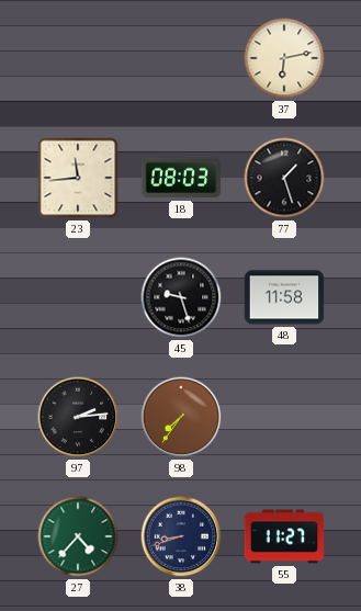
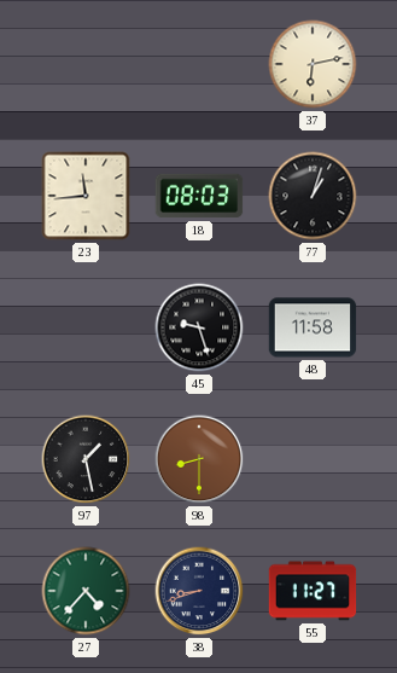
77: 1:27 -> 1:03
97: 2:14 -> 1:28
98: 7:36 -> 8:30
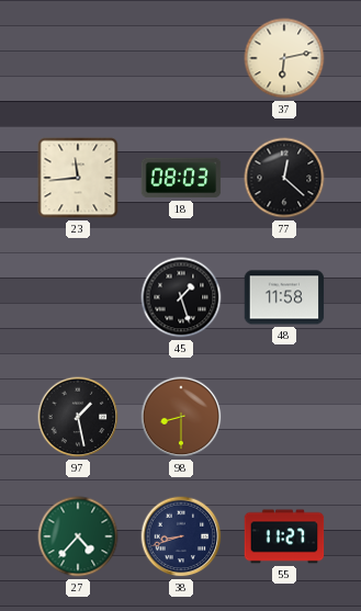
77: 1:03 -> 12:22
45: 9:27 -> 1:27
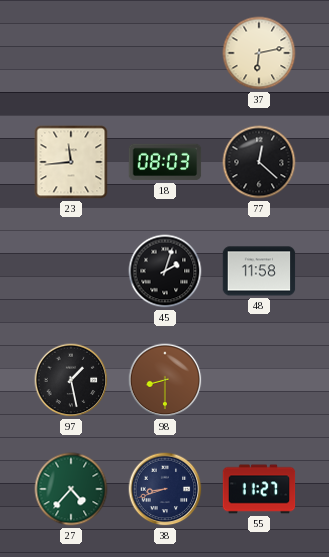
45: 1:27 -> 2:03
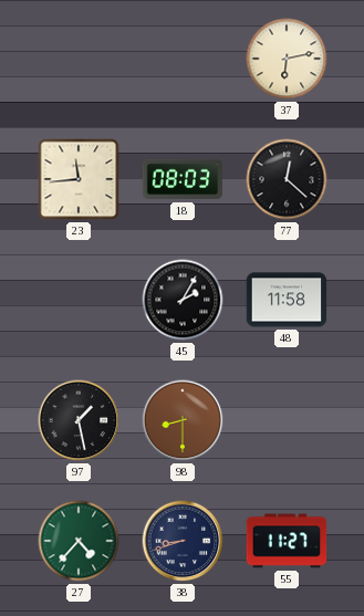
45: 2:03 -> 2:05
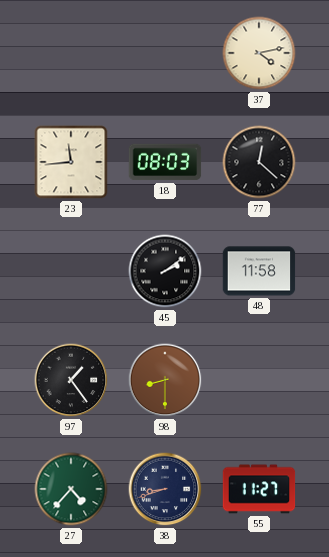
37: 6:13 -> 4:13
45: 2:05 -> 2:09
97: 1:28 -> 1:24
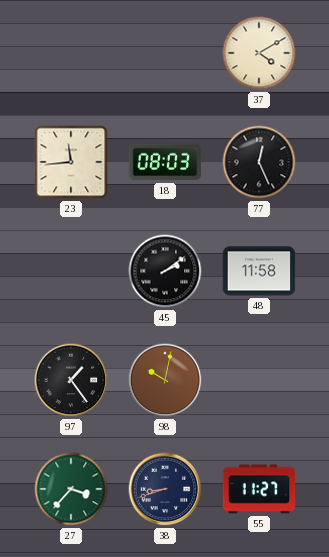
37: 4:13 -> 4:10
77: 12:22 -> 12:26
98: 8:30 -> 10:02
27: 4:37 -> 3:37
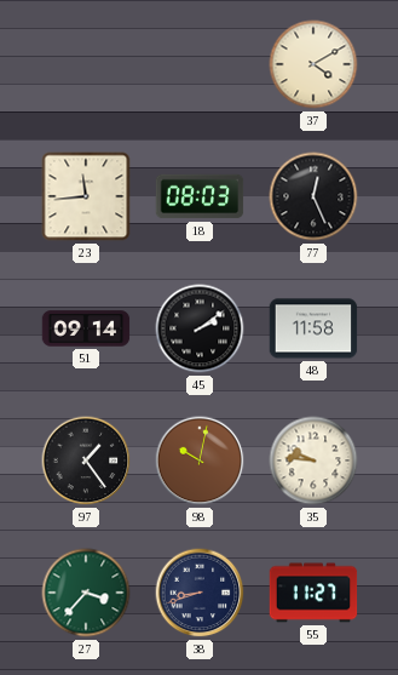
51: none -> 09:14
35: none -> 9:46
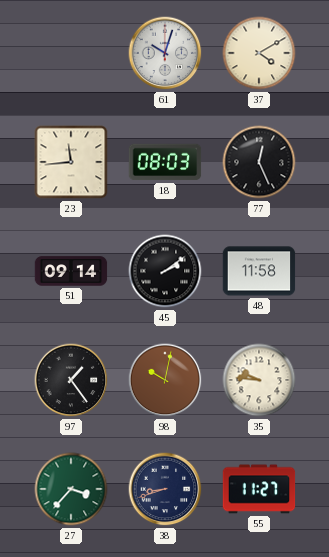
61: none -> 10:03
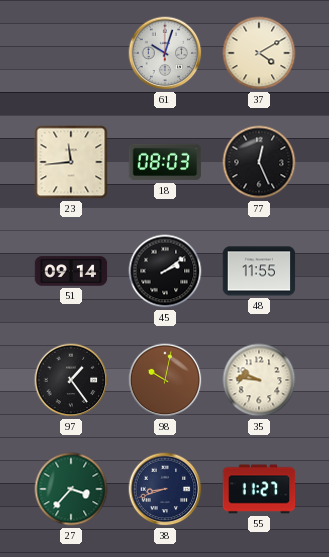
48: 11:58 -> 11:55
